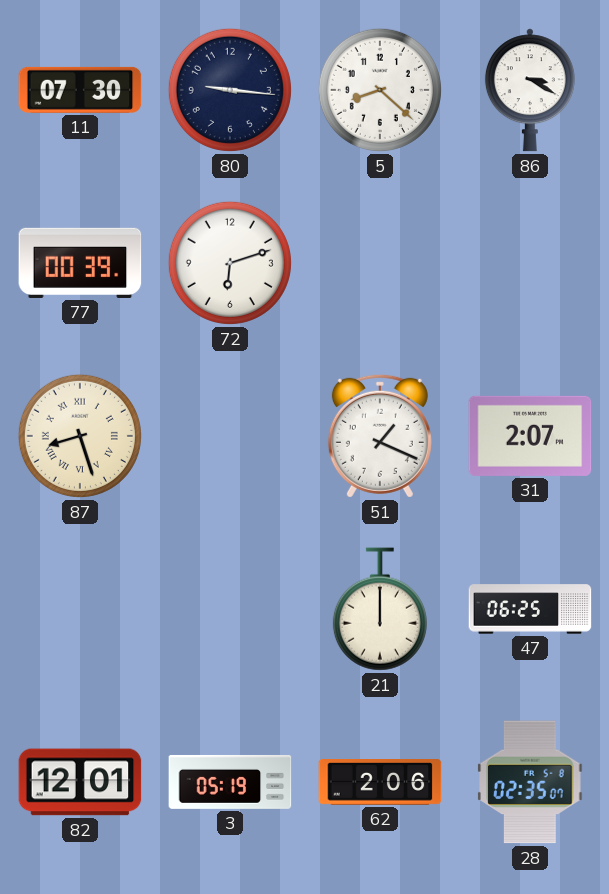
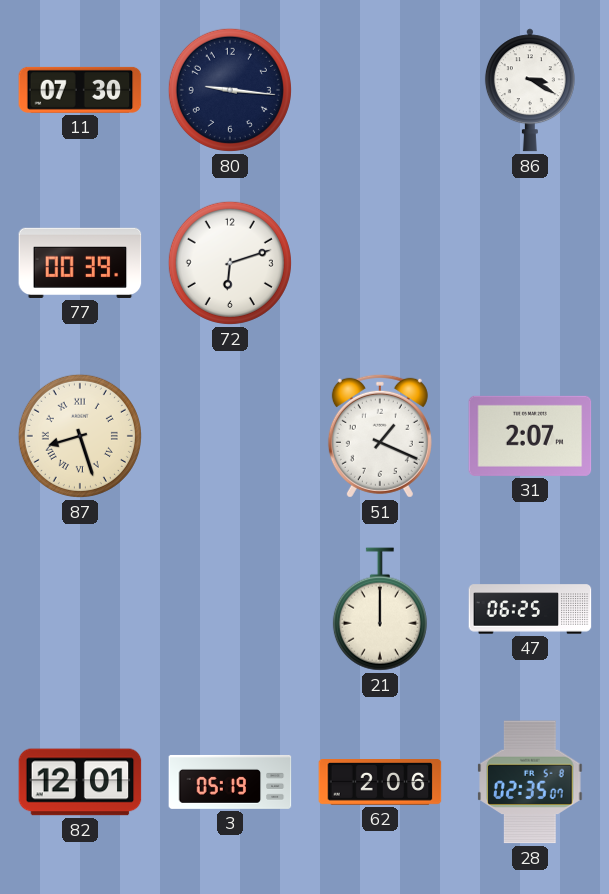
5: 8:22 -> none
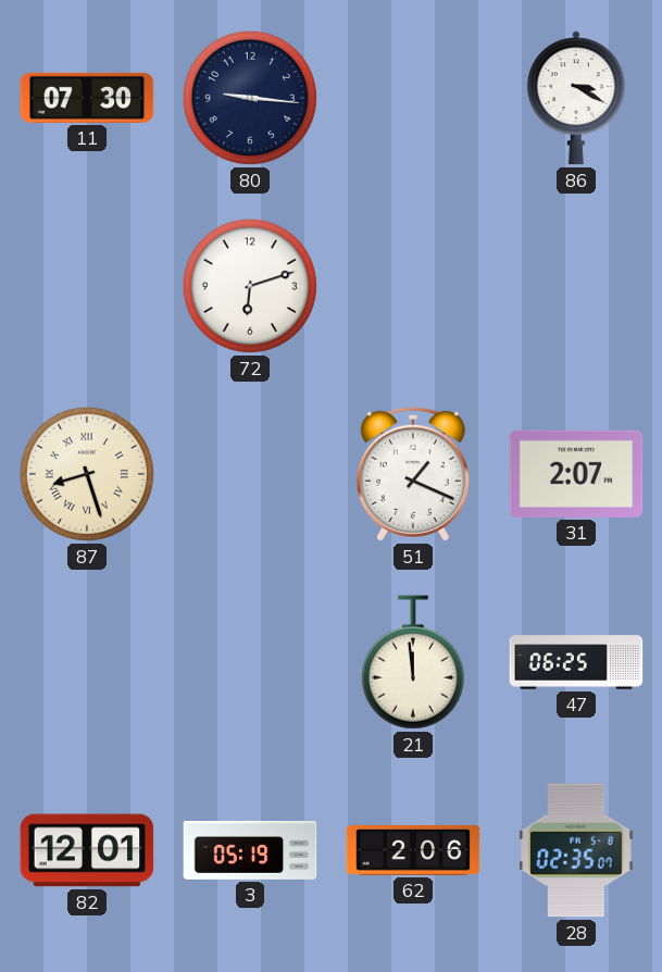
77: 00:39 -> none
21: 12:00 -> 11:59
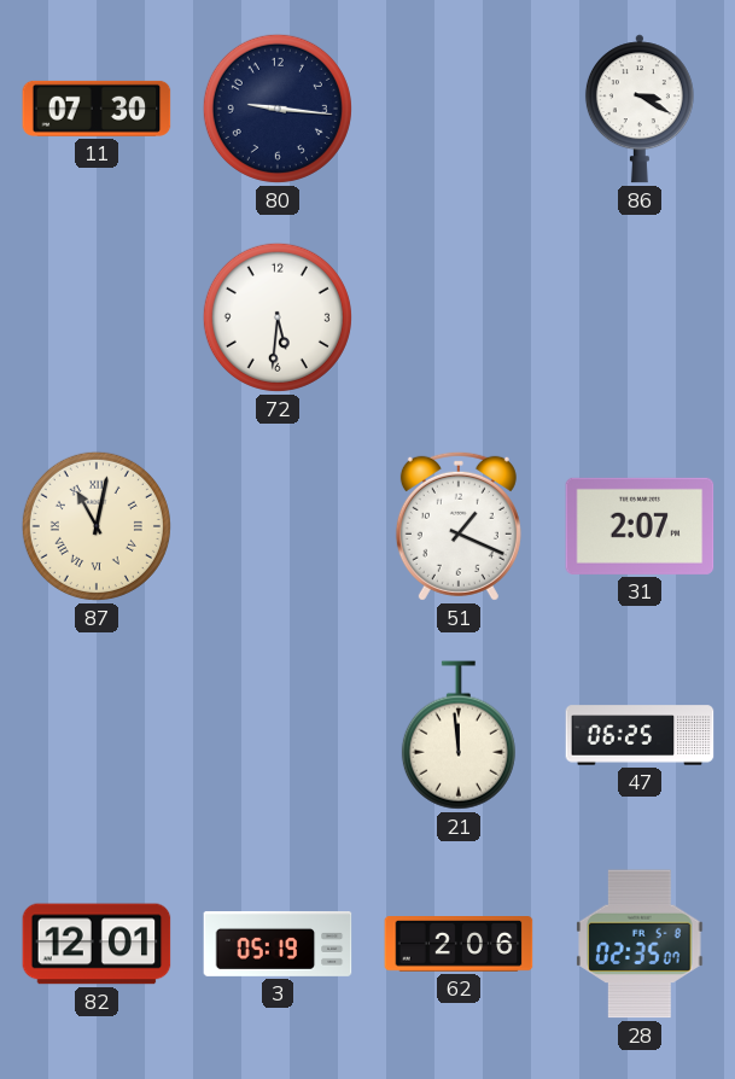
72: 6:12 -> 5:31
87: 8:27 -> 11:02
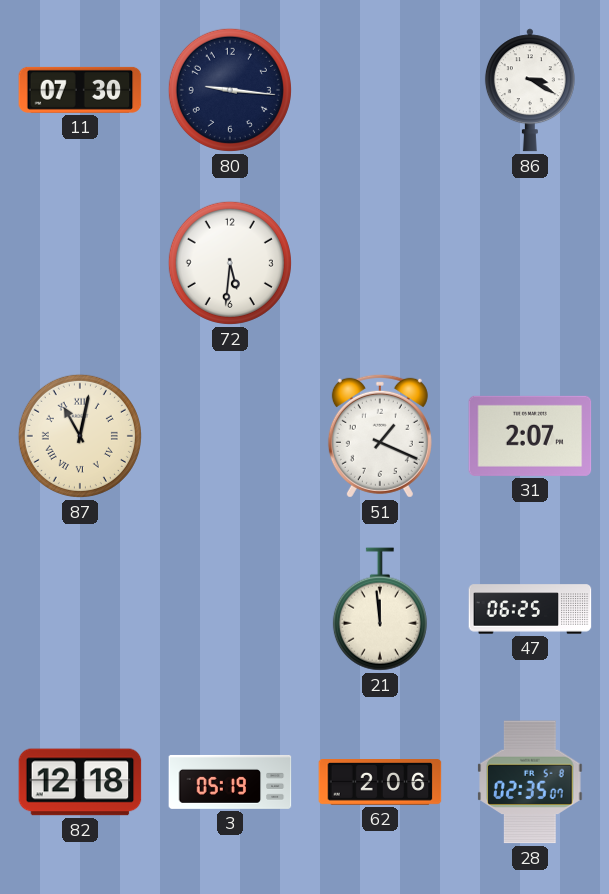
82: 12:01 -> 12:18
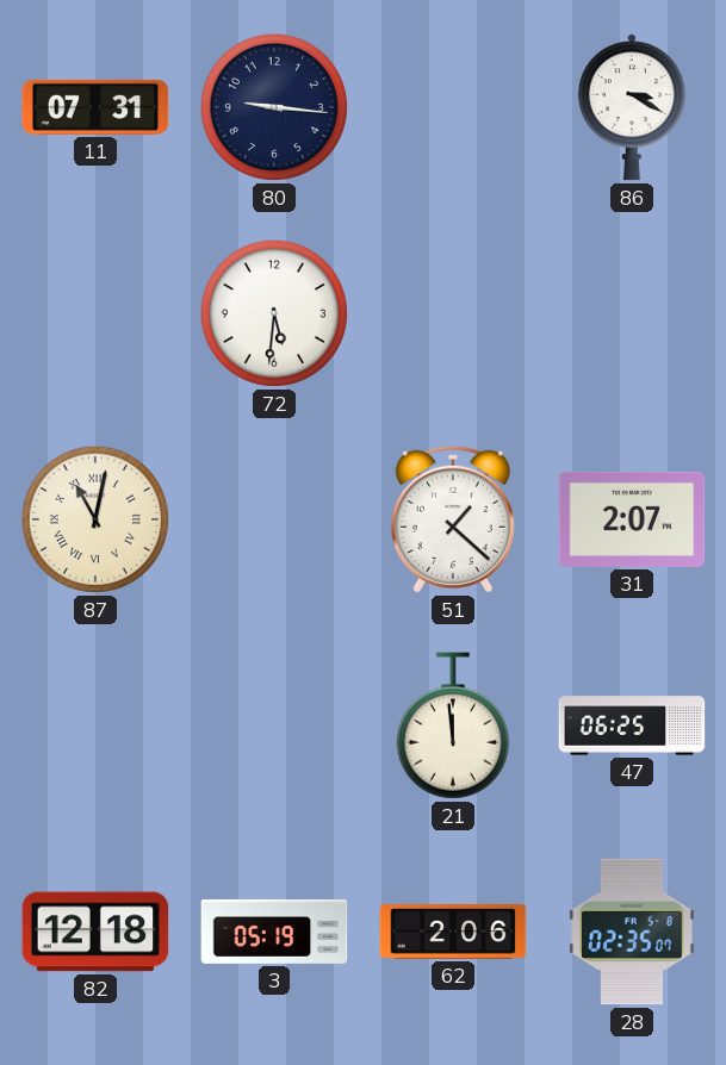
11: 07:30 -> 07:31
51: 1:19 -> 1:22
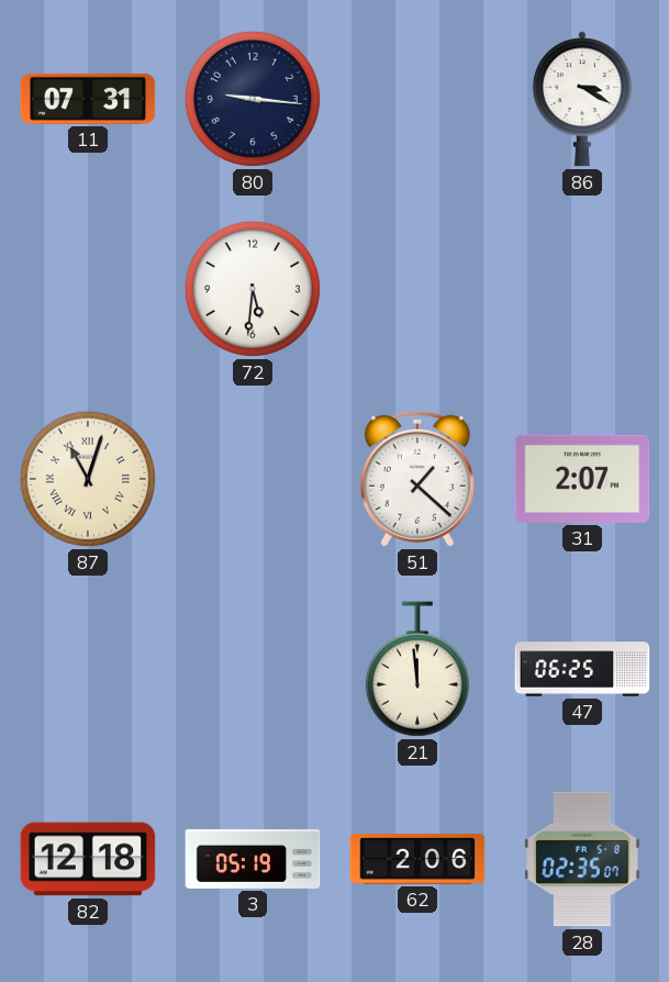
87: 11:02 -> 11:03
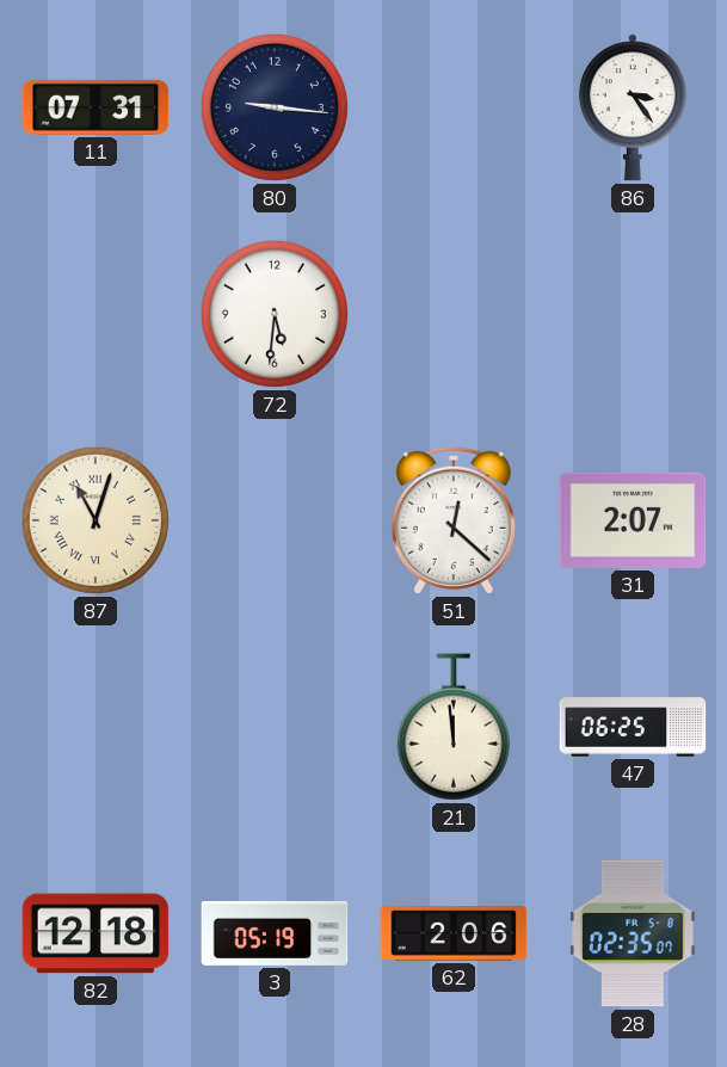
86: 3:20 -> 3:24
51: 1:22 -> 12:22
